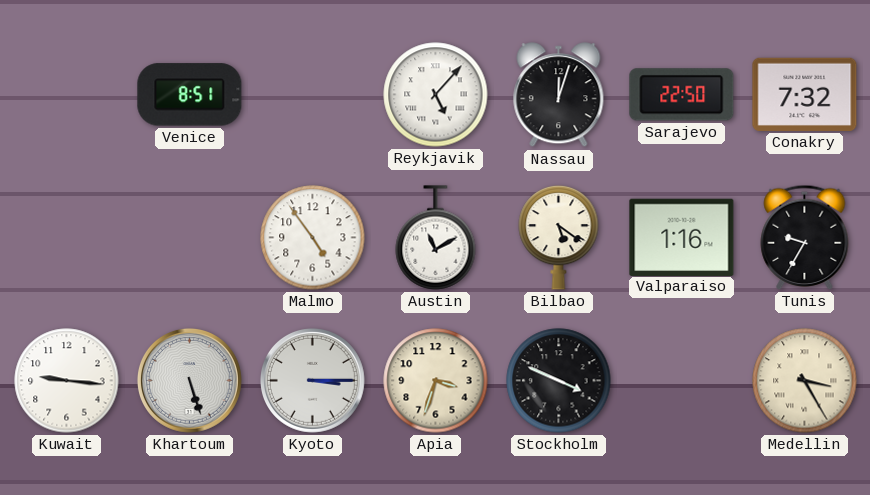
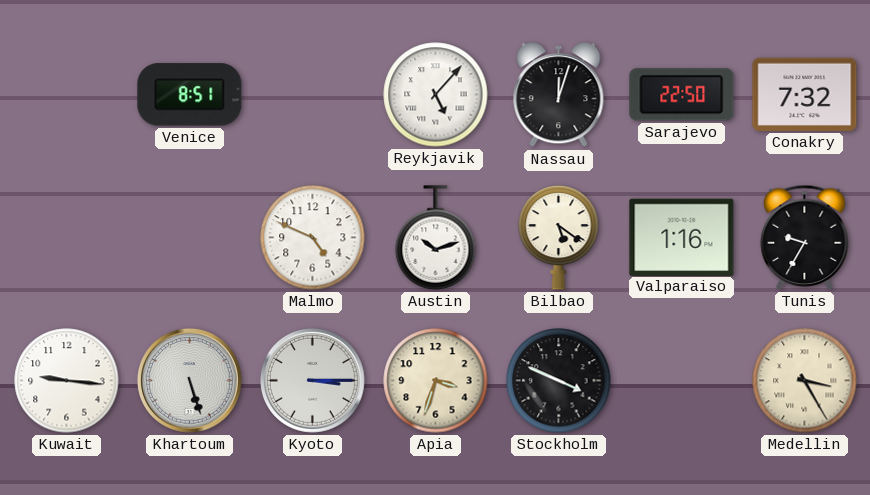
Malmo: 4:54 -> 4:49
Austin: 11:10 -> 10:12
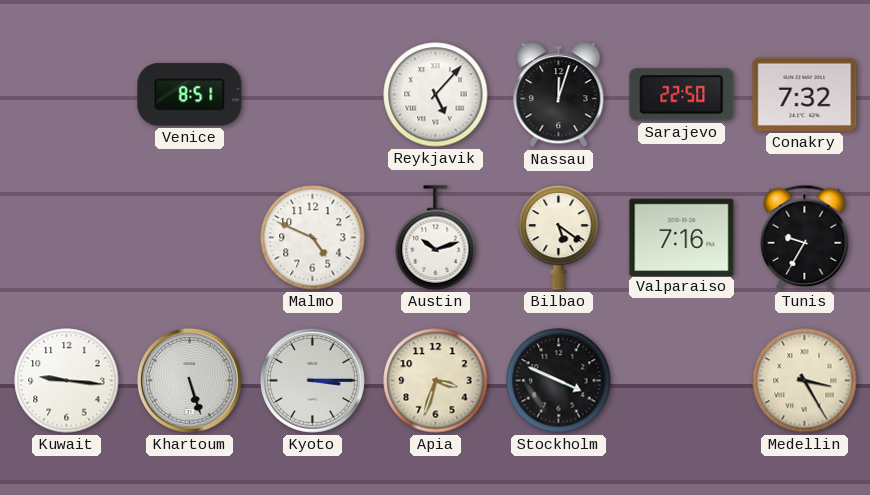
Valparaiso: 1:16 -> 7:16
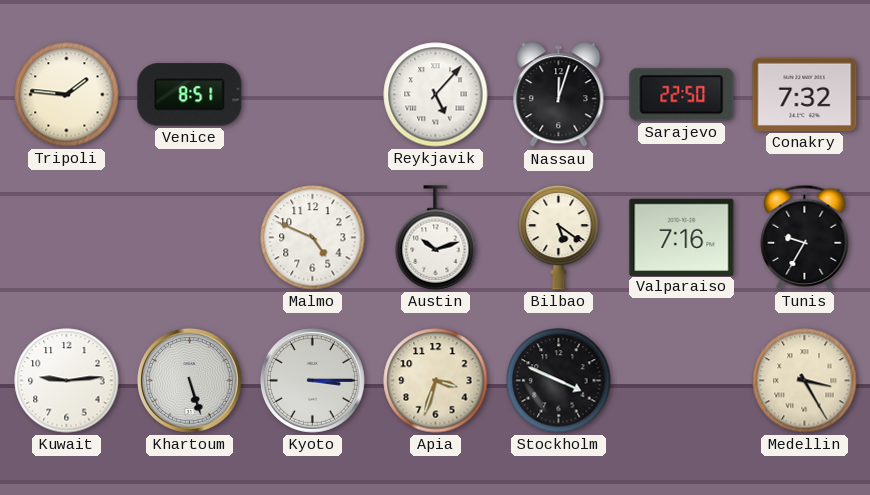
Tripoli: none -> 1:46
Kuwait: 9:16 -> 9:14
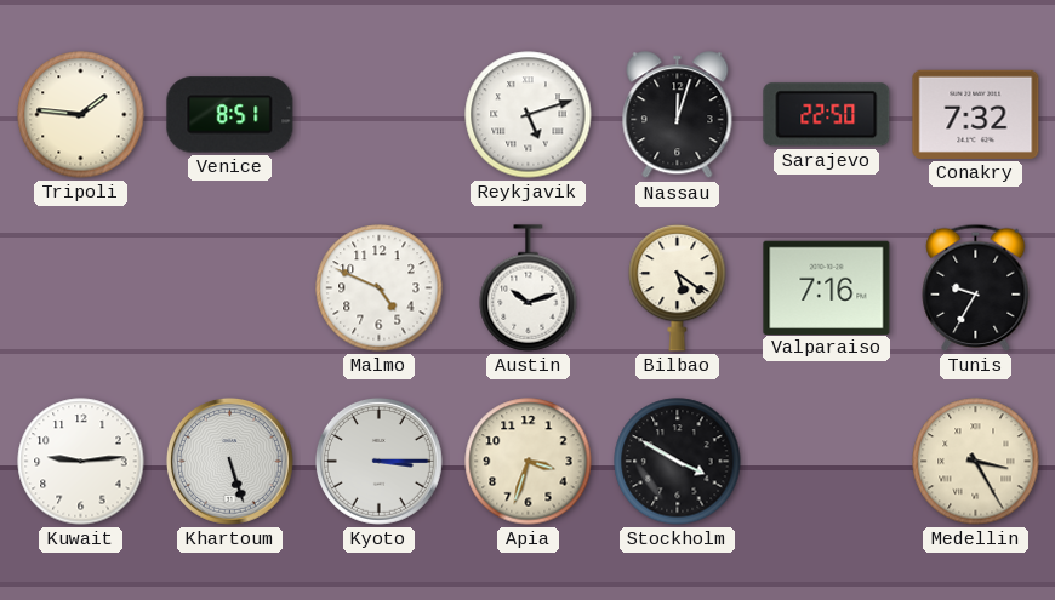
Reykjavik: 5:07 -> 5:12
Stockholm: 3:49 -> 3:50
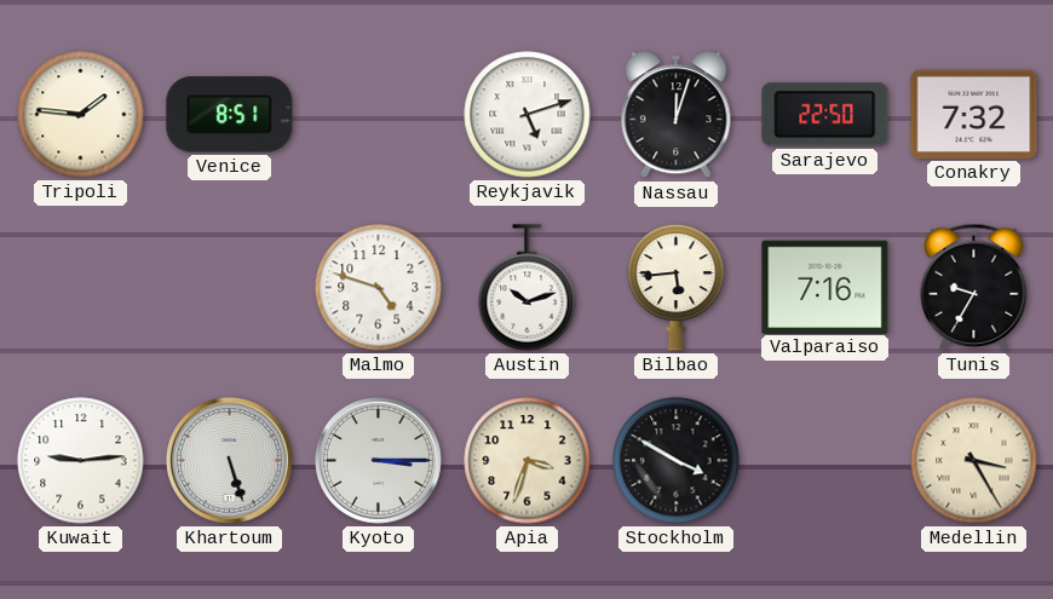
Malmo: 4:49 -> 4:48
Bilbao: 5:21 -> 5:44
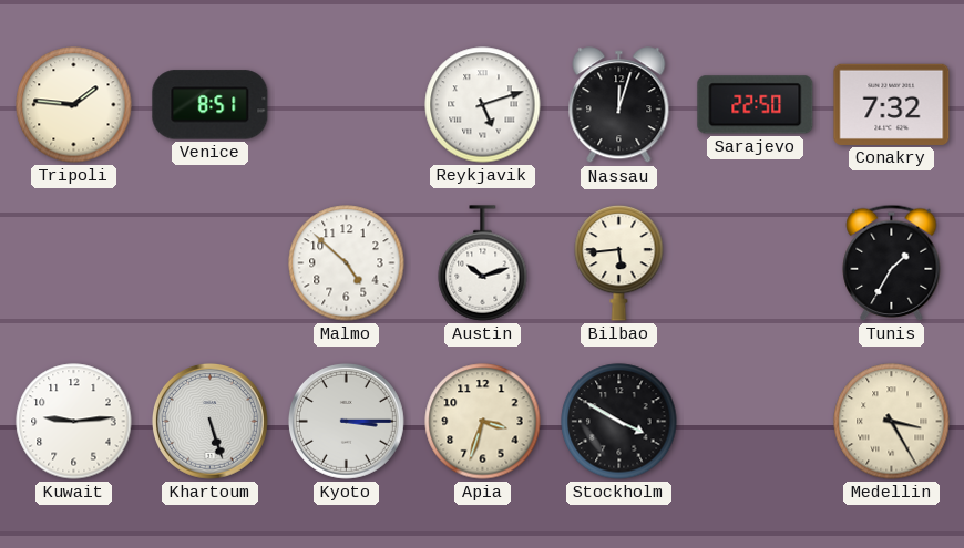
Malmo: 4:48 -> 4:52
Valparaiso: 7:16 -> none
Tunis: 9:35 -> 1:35
